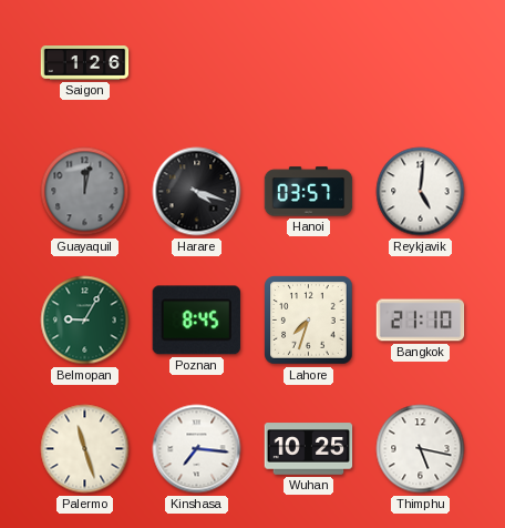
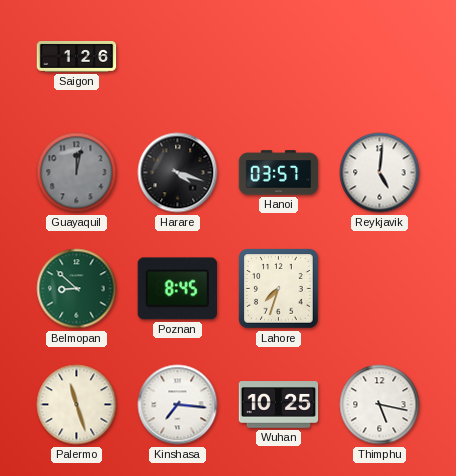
Belmopan: 9:05 -> 8:52
Bangkok: 21:10 -> none
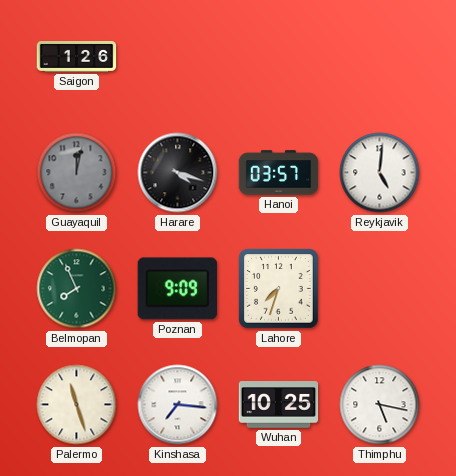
Belmopan: 8:52 -> 7:56
Poznan: 8:45 -> 9:09
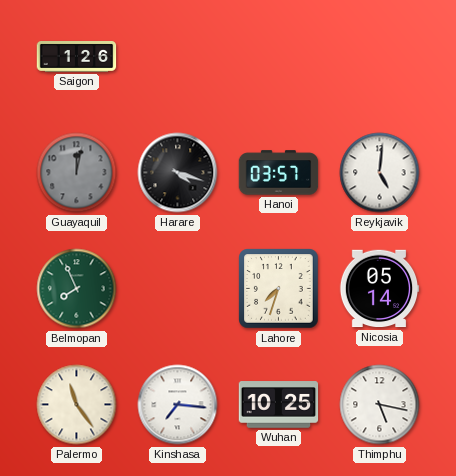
Poznan: 9:09 -> none
Nicosia: none -> 05:14
Palermo: 11:27 -> 11:24
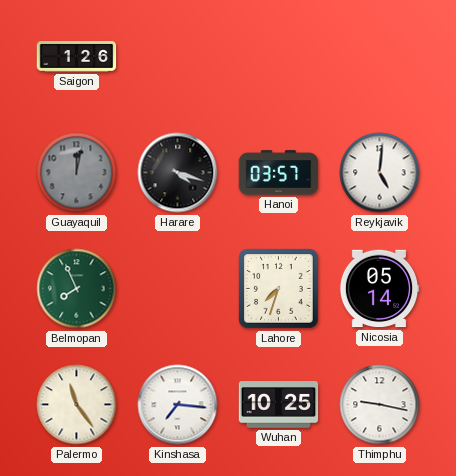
Thimphu: 5:17 -> 9:17
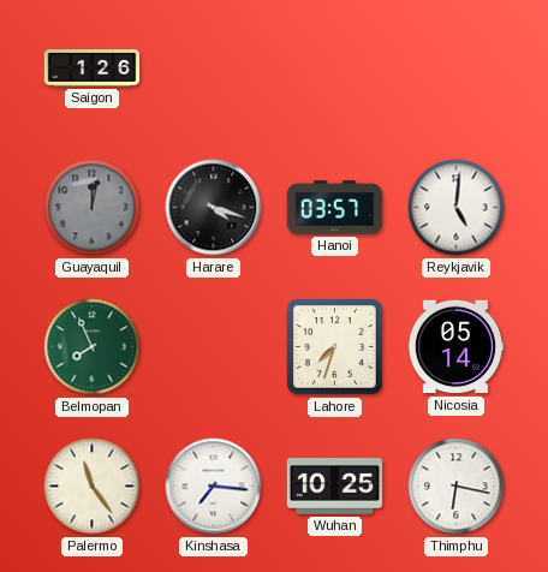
Thimphu: 9:17 -> 6:17
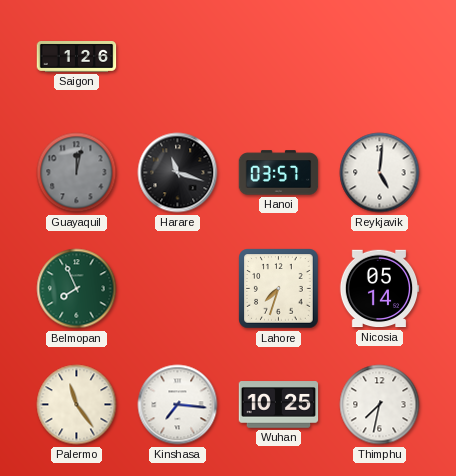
Harare: 4:18 -> 11:18
Thimphu: 6:17 -> 7:32
